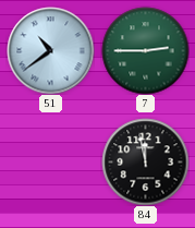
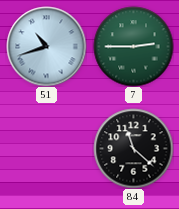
51: 10:39 -> 10:42
84: 11:58 -> 11:22
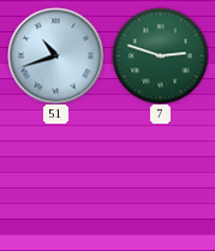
7: 2:45 -> 2:48
84: 11:22 -> none
